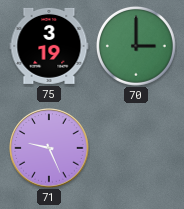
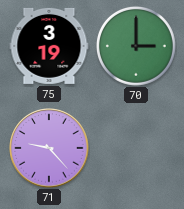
71: 9:26 -> 9:23
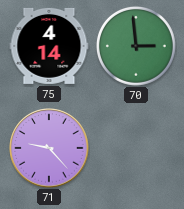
75: 3:19 -> 4:14
70: 3:00 -> 2:59
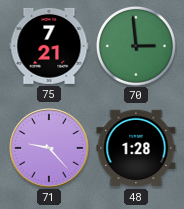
75: 4:14 -> 7:21
48: none -> 1:28
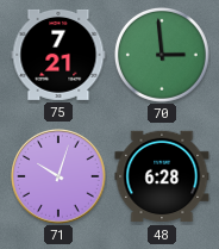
71: 9:23 -> 10:03
48: 1:28 -> 6:28
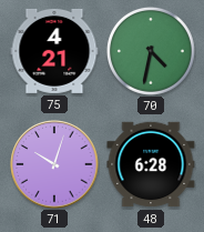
75: 7:21 -> 4:21
70: 2:59 -> 4:32
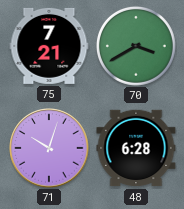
75: 4:21 -> 7:21
70: 4:32 -> 3:40
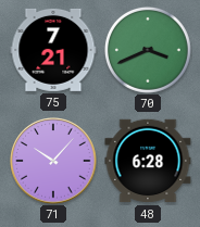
70: 3:40 -> 3:41
71: 10:03 -> 10:07
